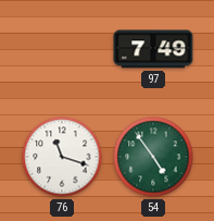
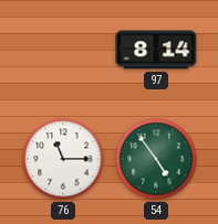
97: 7:49 -> 8:14
76: 11:18 -> 11:15
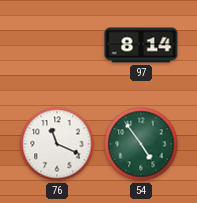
76: 11:15 -> 11:19
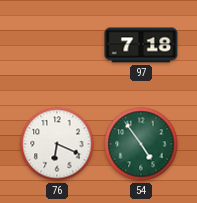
97: 8:14 -> 7:18
76: 11:19 -> 6:19
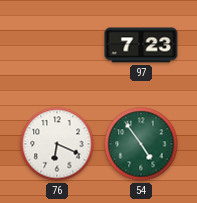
97: 7:18 -> 7:23
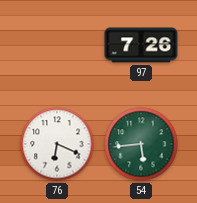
97: 7:23 -> 7:26
54: 4:54 -> 5:44
